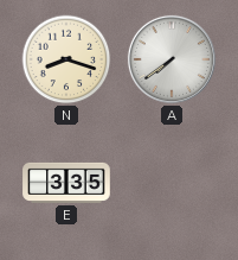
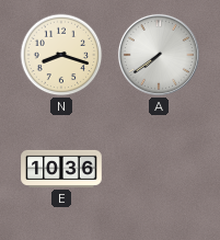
E: 3:35 -> 10:36
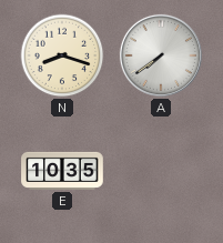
E: 10:36 -> 10:35
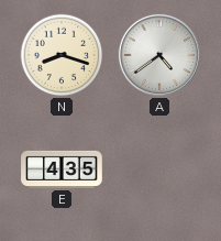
A: 7:39 -> 4:39
E: 10:35 -> 4:35
